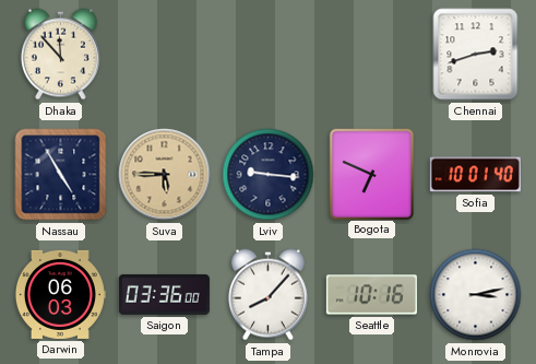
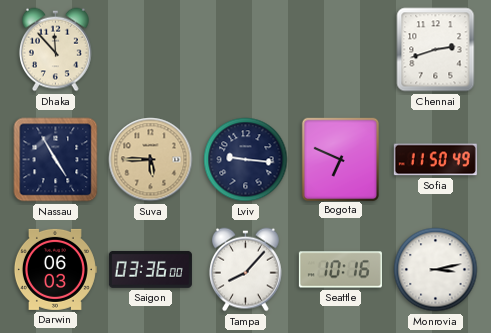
Sofia: 10:01 -> 11:50
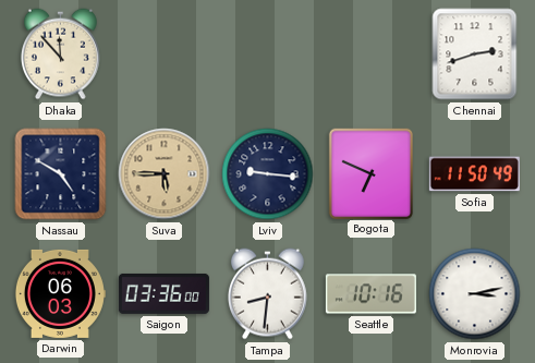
Nassau: 4:55 -> 4:50
Tampa: 8:07 -> 8:31
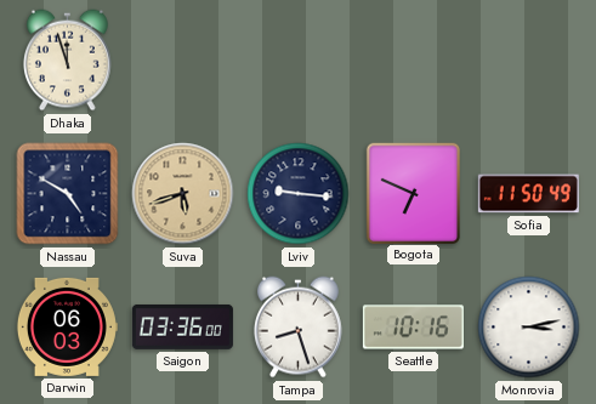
Dhaka: 11:53 -> 11:57
Chennai: 2:42 -> none
Suva: 5:45 -> 5:42
Tampa: 8:31 -> 8:27
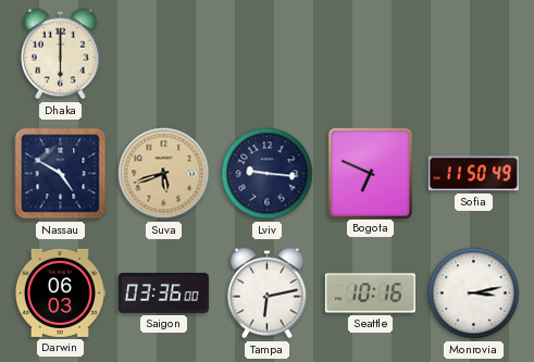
Dhaka: 11:57 -> 6:00
Tampa: 8:27 -> 6:13
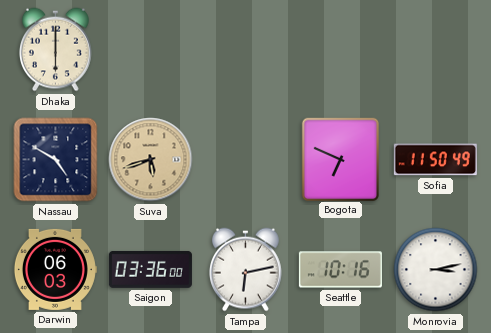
Lviv: 9:16 -> none
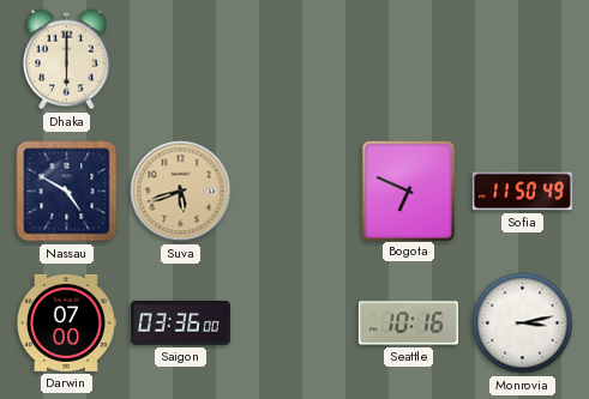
Darwin: 06:03 -> 07:00
Tampa: 6:13 -> none
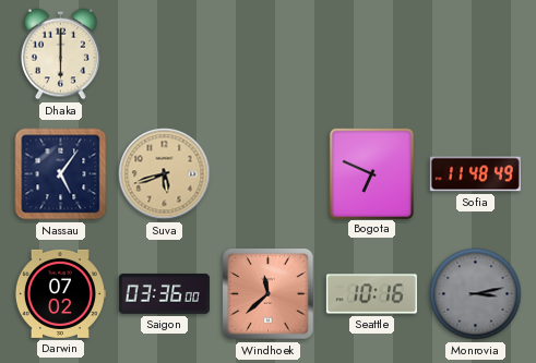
Nassau: 4:50 -> 5:06
Sofia: 11:50 -> 11:48
Darwin: 07:00 -> 07:02
Windhoek: none -> 11:38
Monrovia dial: white -> grey
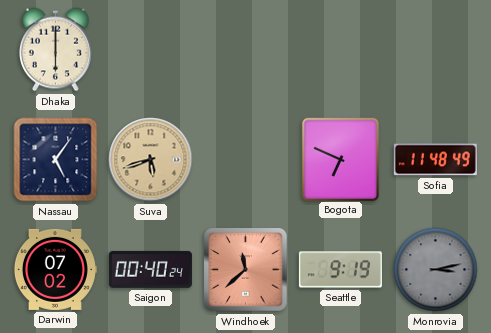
Saigon: 03:36 -> 00:40
Seattle: 10:16 -> 9:19
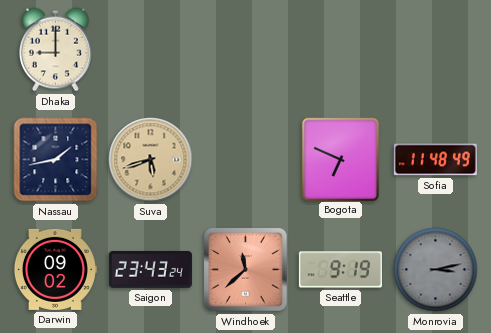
Dhaka: 6:00 -> 9:00
Nassau: 5:06 -> 1:43
Darwin: 07:02 -> 09:02
Saigon: 00:40 -> 23:43
